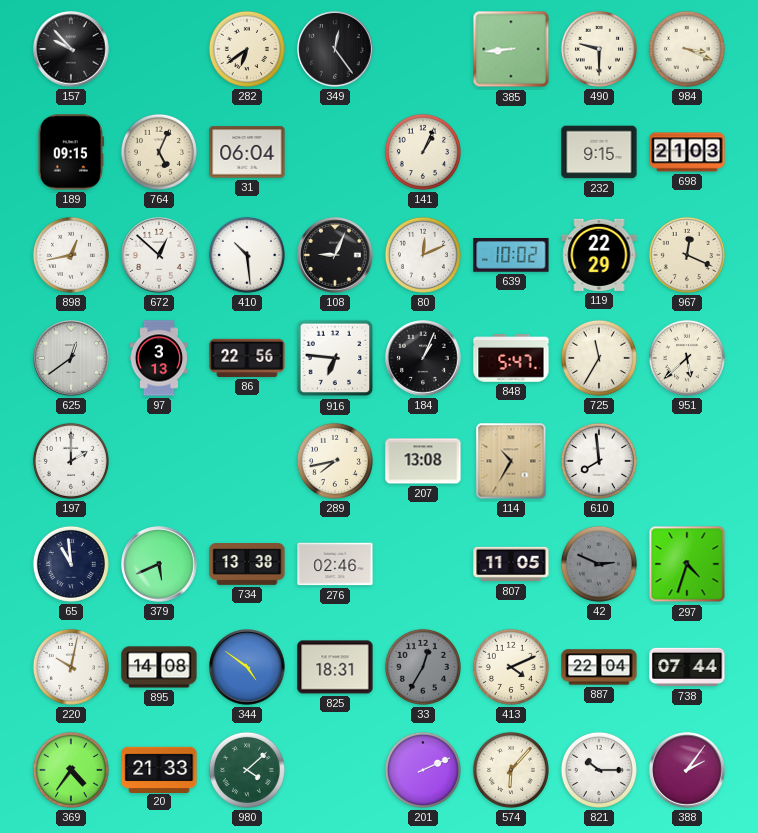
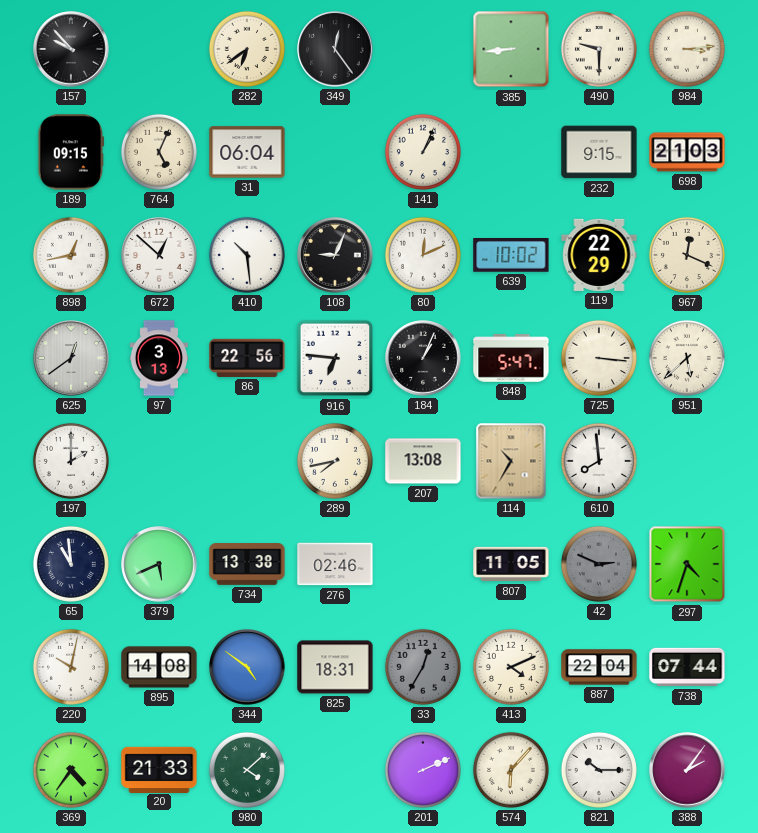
984: 3:19 -> 3:14
725: 11:35 -> 3:16
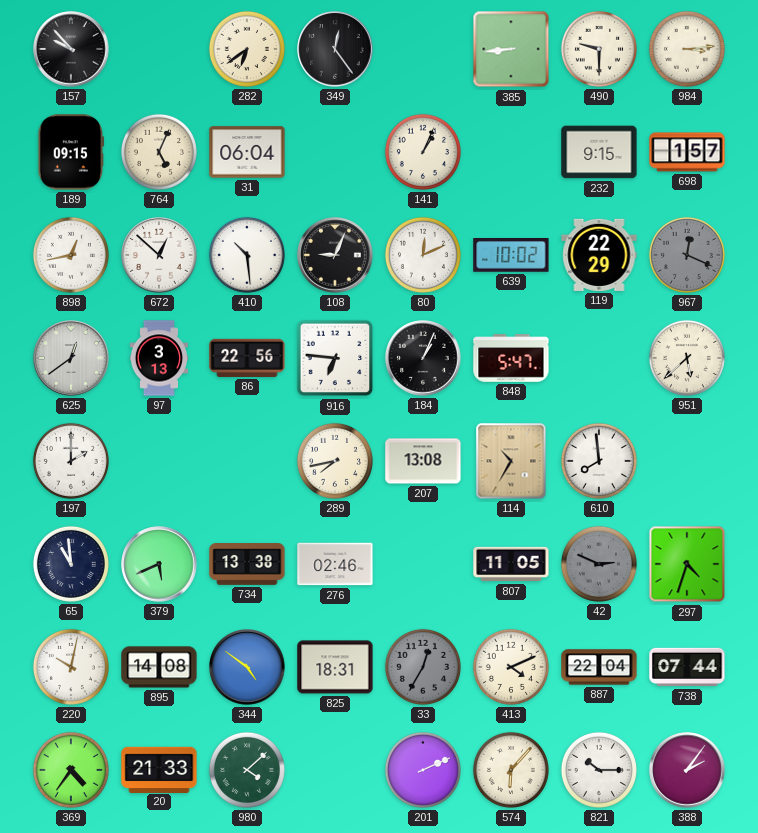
698: 21:03 -> 1:57
967 dial: cream -> grey
725: 3:16 -> none
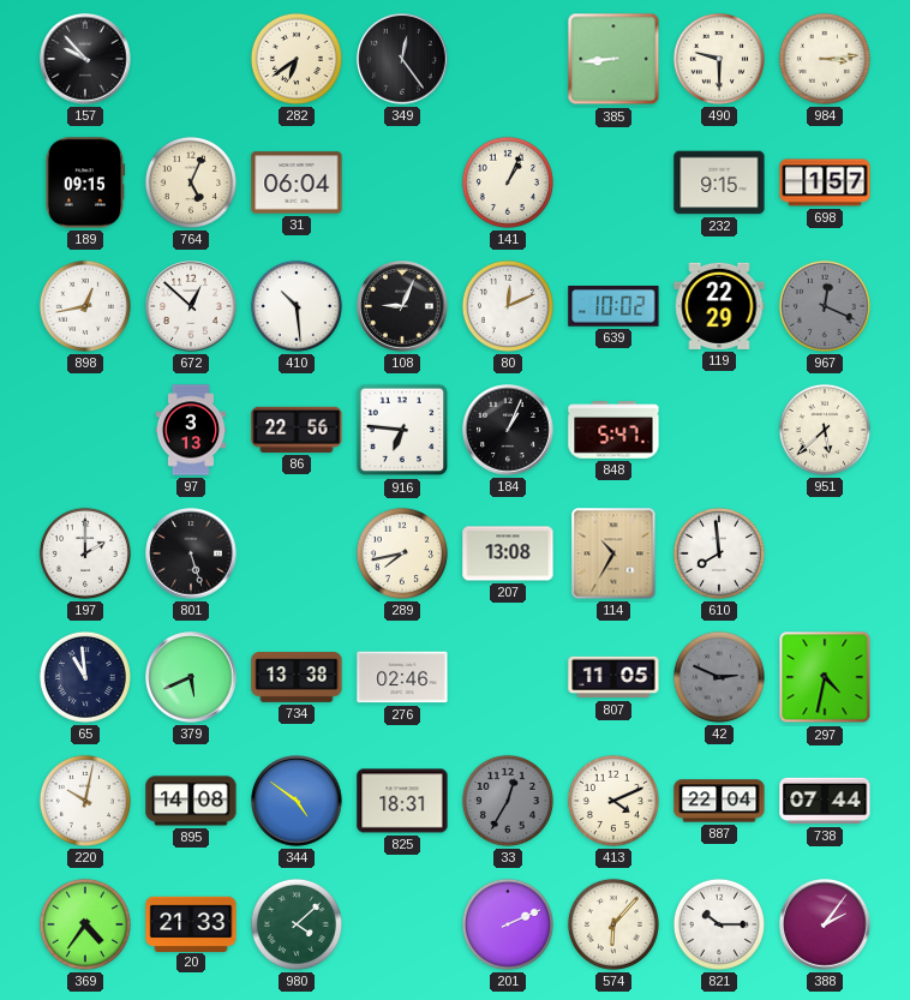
625: 12:39 -> none
801: none -> 5:27
297: 4:33 -> 4:32
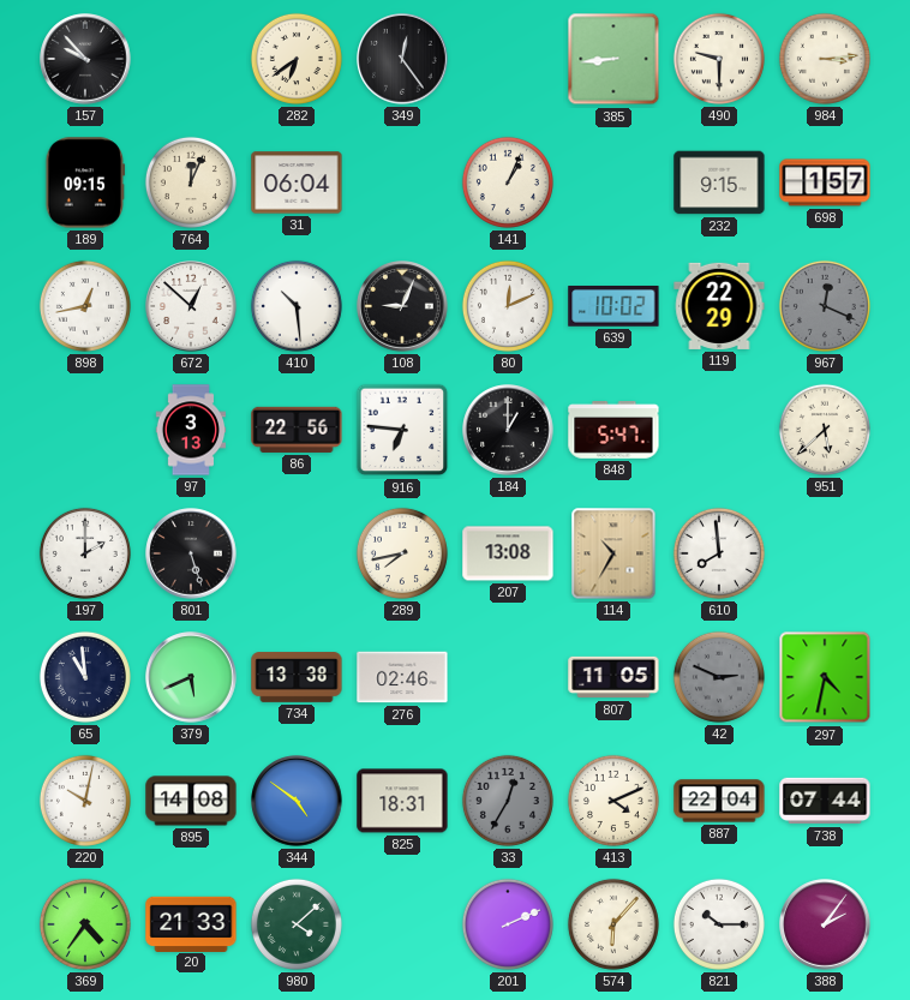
764: 5:04 -> 12:04
184: 1:04 -> 1:00
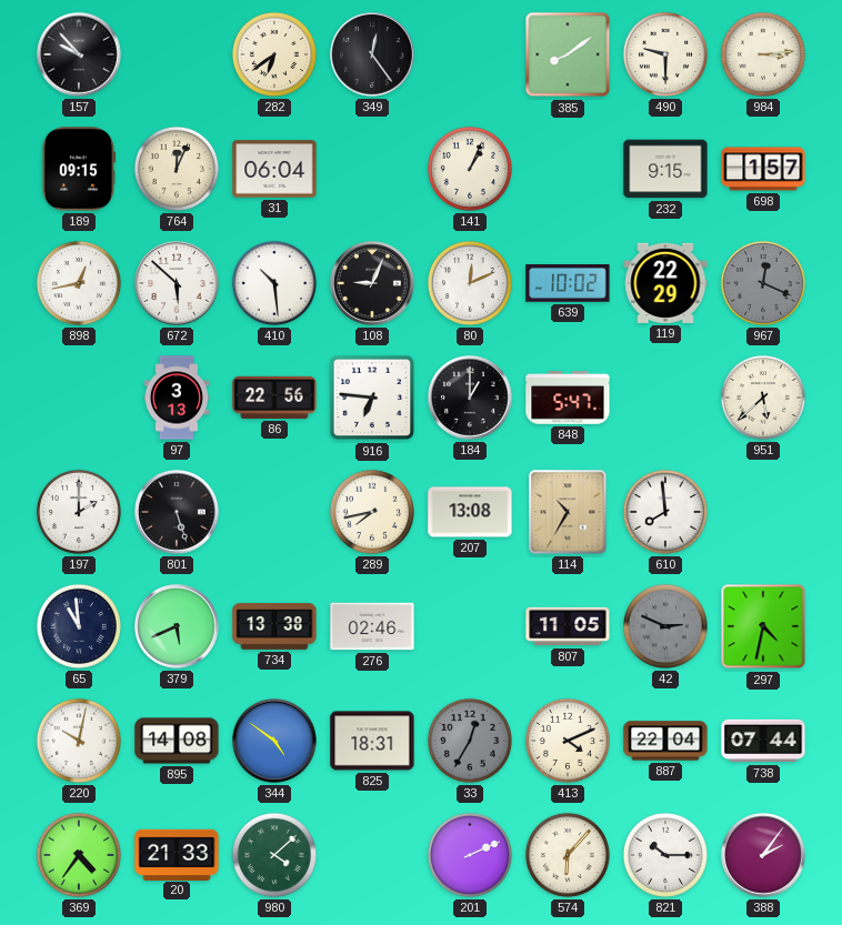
385: 8:44 -> 8:09
672: 12:52 -> 5:52
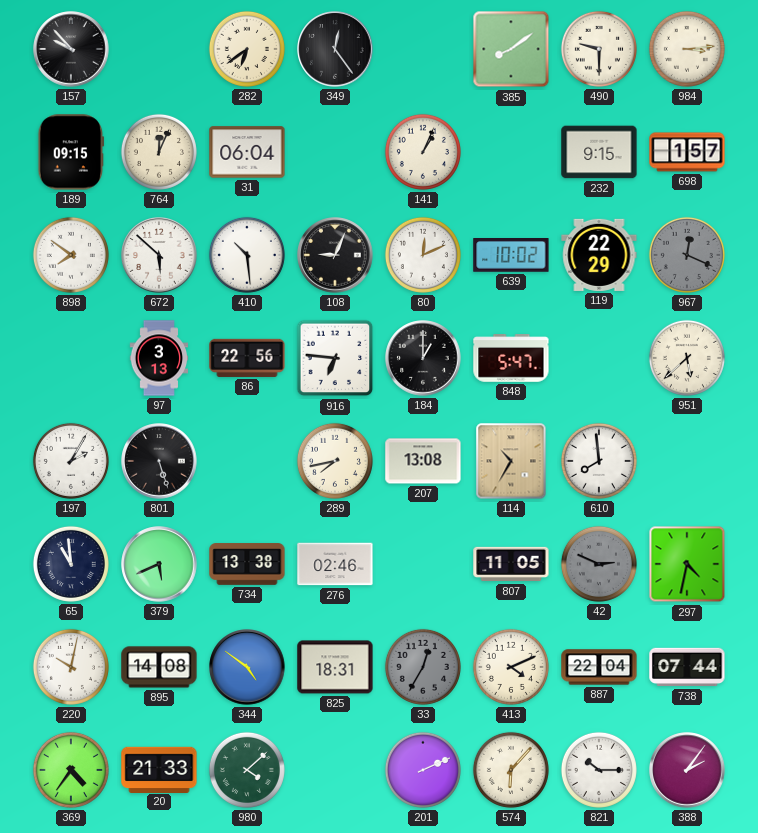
898: 12:43 -> 7:51
197: 2:00 -> 2:05
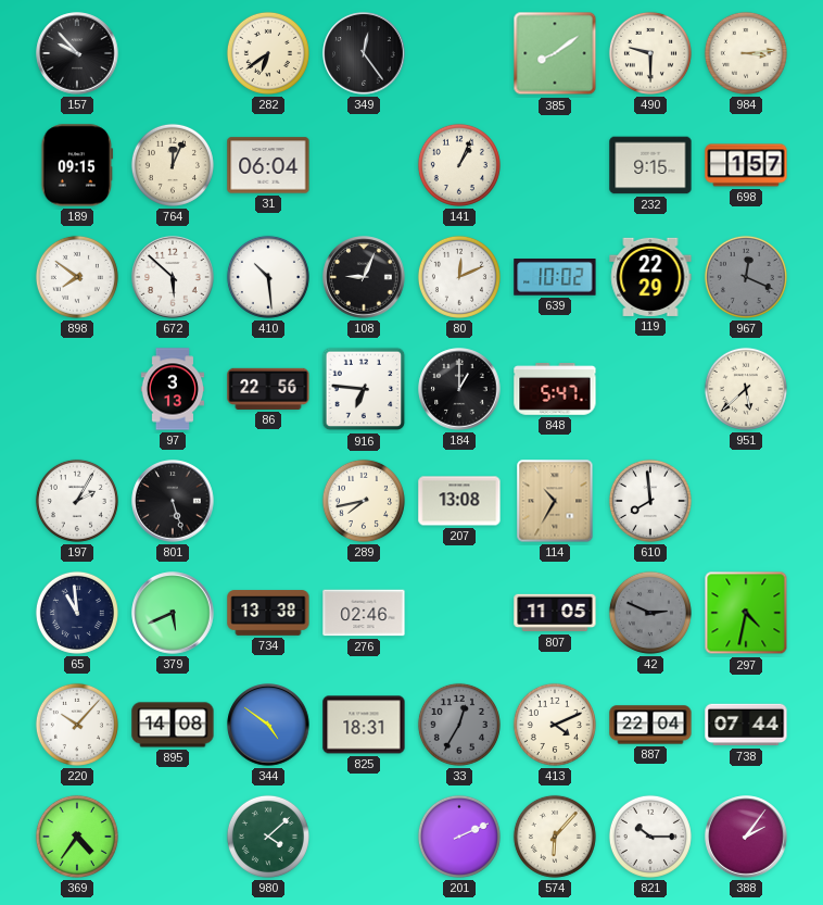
220: 10:02 -> 10:07
20: 21:33 -> none
